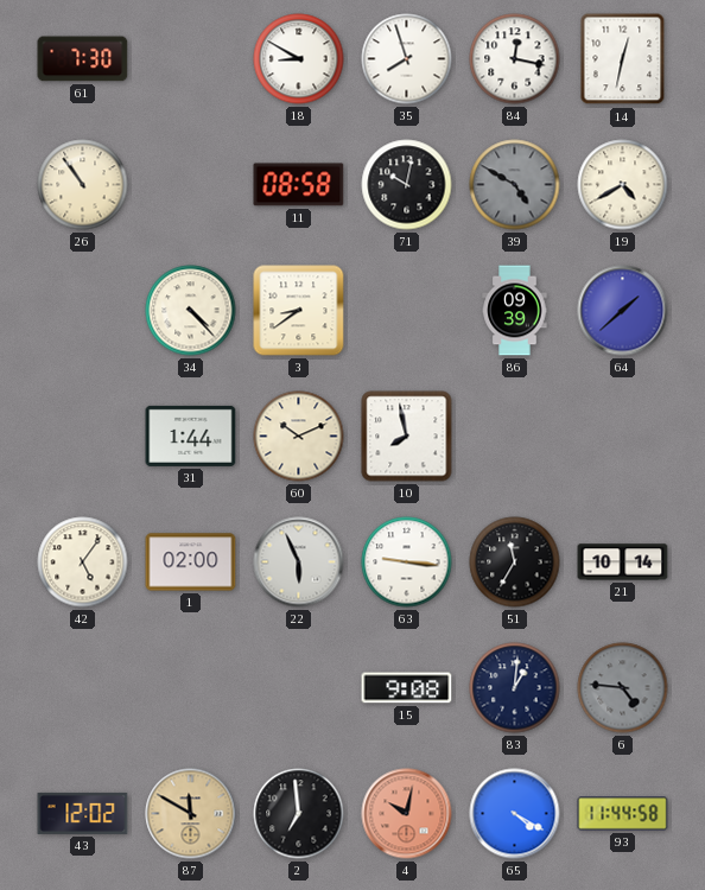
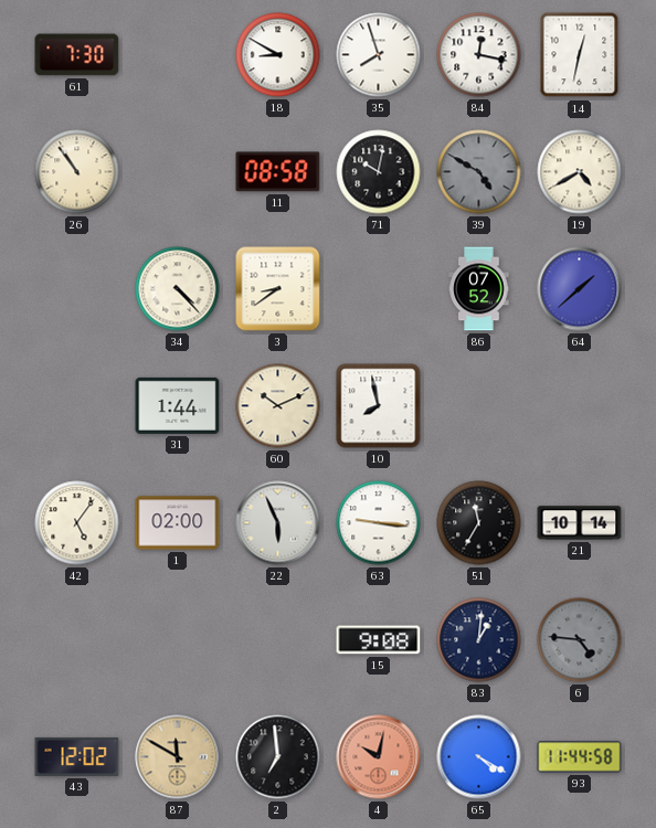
86: 09:39 -> 07:52
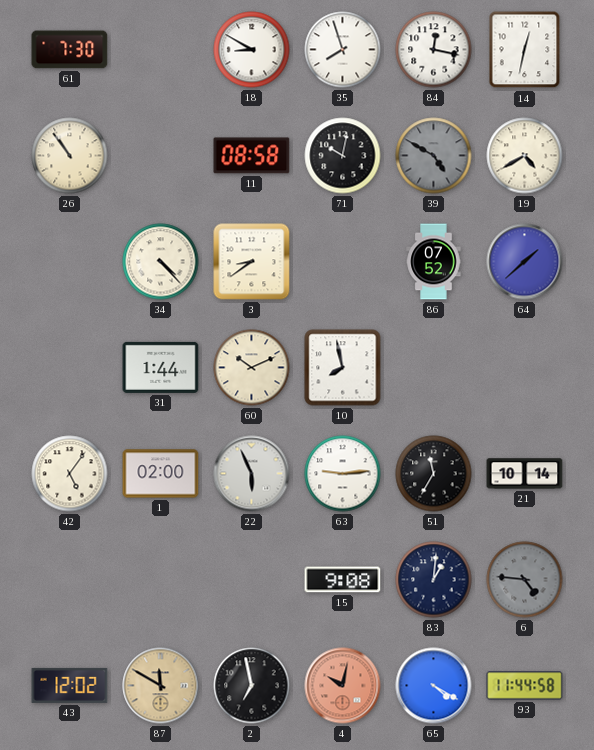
63: 9:16 -> 9:14
2: 6:59 -> 6:58
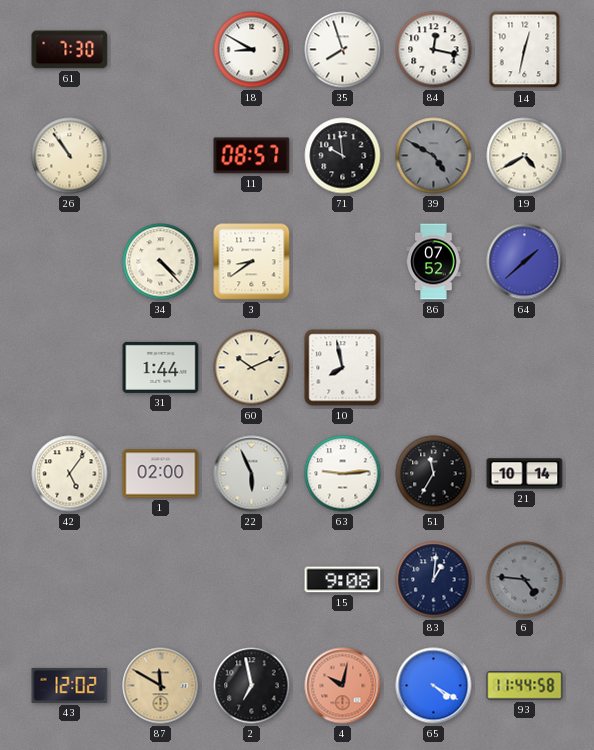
11: 08:58 -> 08:57
71: 10:02 -> 9:59
